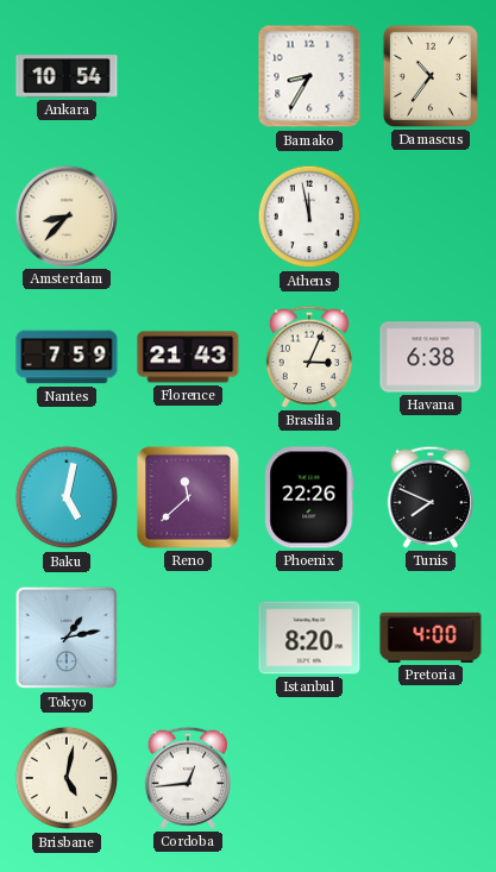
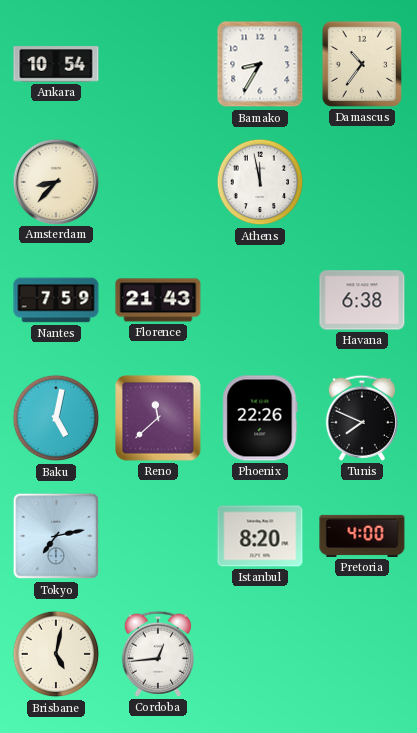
Brasilia: 3:04 -> none
Tokyo: 1:13 -> 7:13
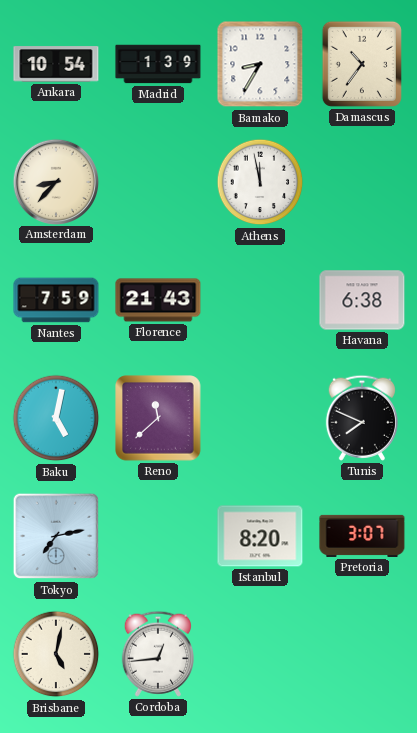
Madrid: none -> 1:39
Phoenix: 22:26 -> none
Pretoria: 4:00 -> 3:07
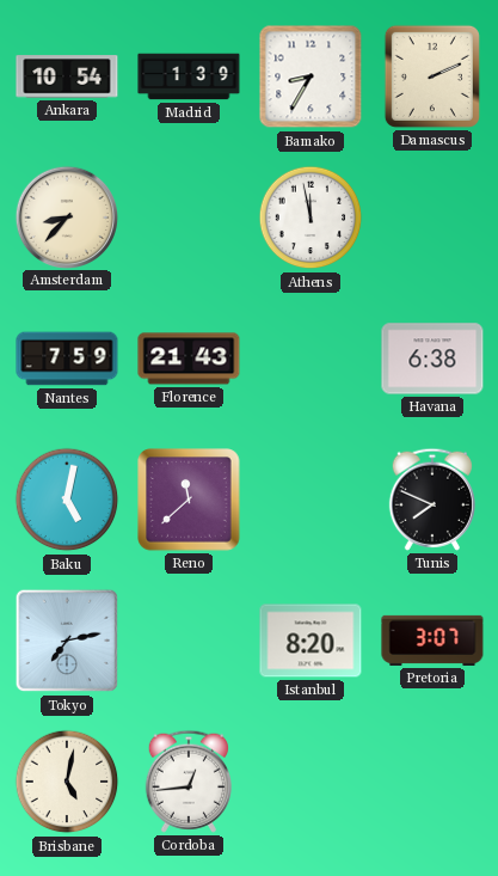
Damascus: 10:36 -> 2:11
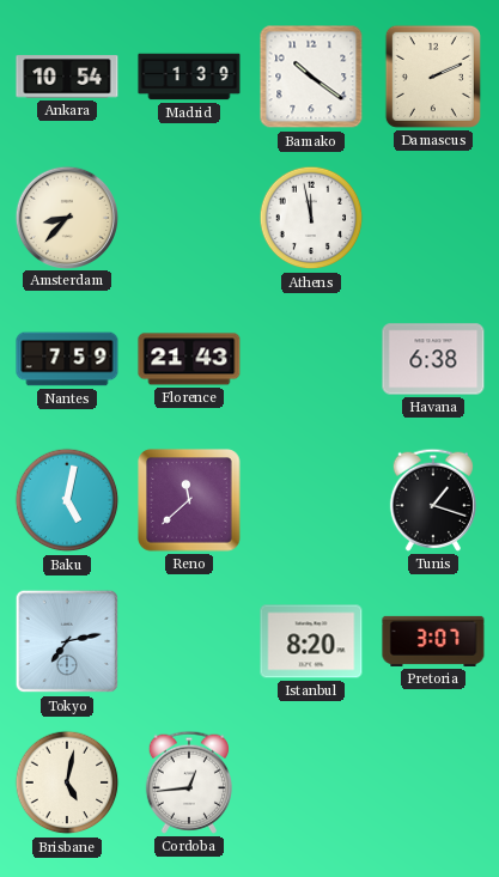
Bamako: 8:35 -> 10:21
Tunis: 7:49 -> 1:18
